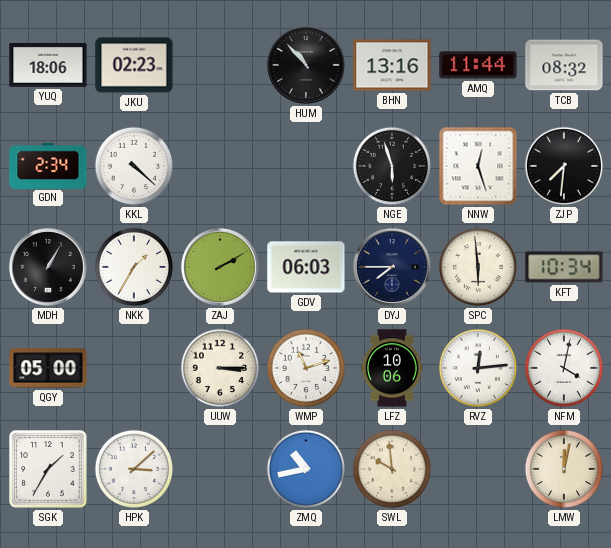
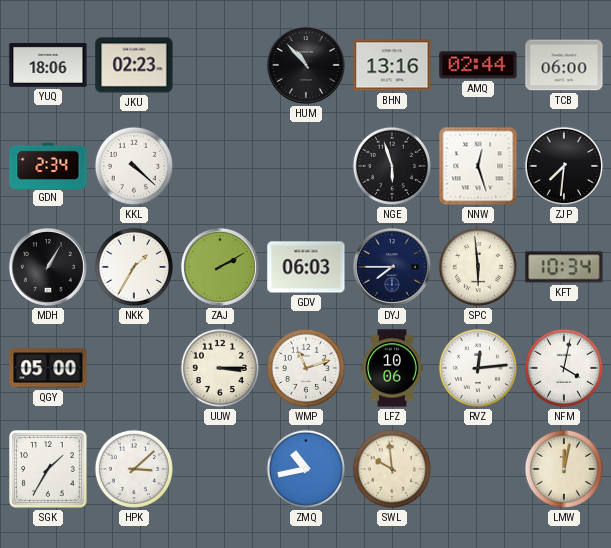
AMQ: 11:44 -> 02:44
TCB: 08:32 -> 06:00
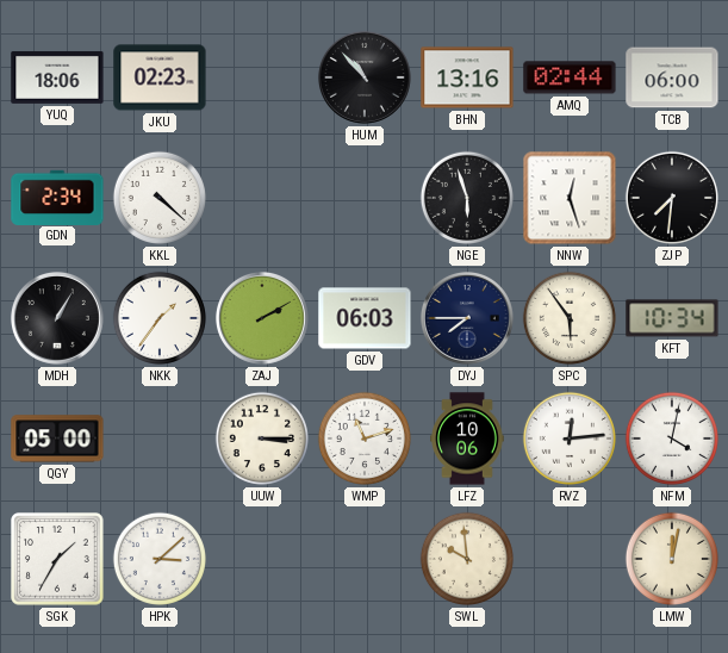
NKK: 1:35 -> 1:36
SPC: 5:59 -> 5:54
ZMQ: 10:43 -> none
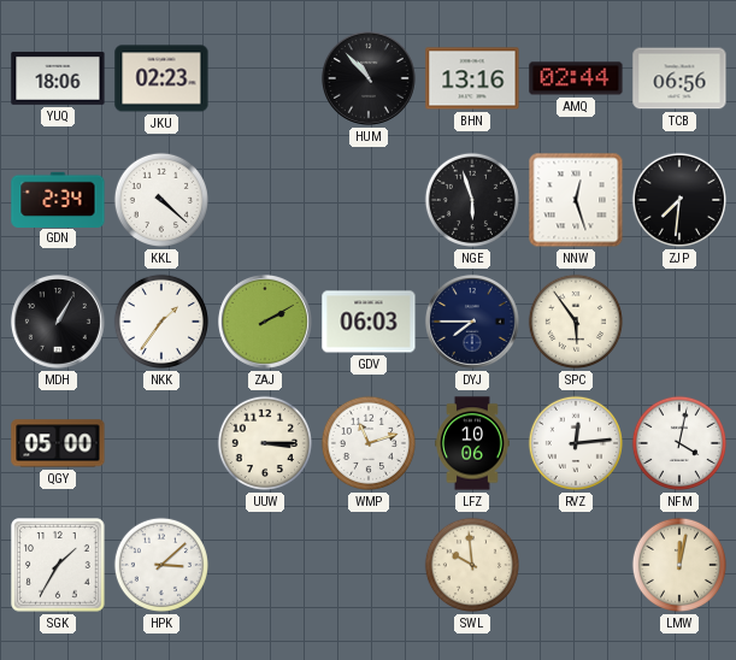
TCB: 06:00 -> 06:56
KFT: 10:34 -> none
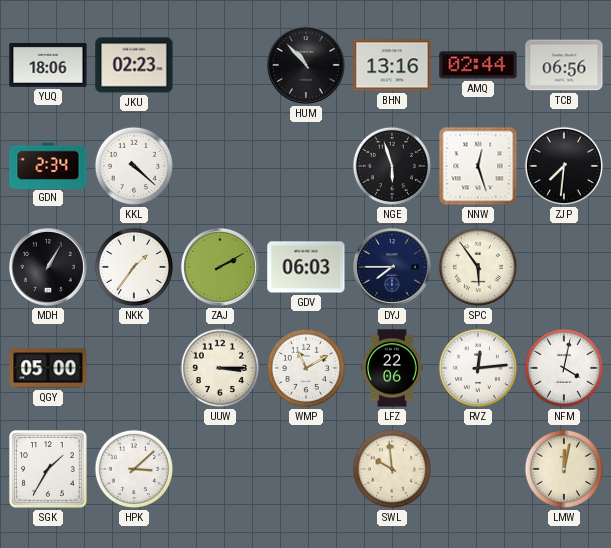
WMP: 11:12 -> 11:10
LFZ: 10:06 -> 22:06
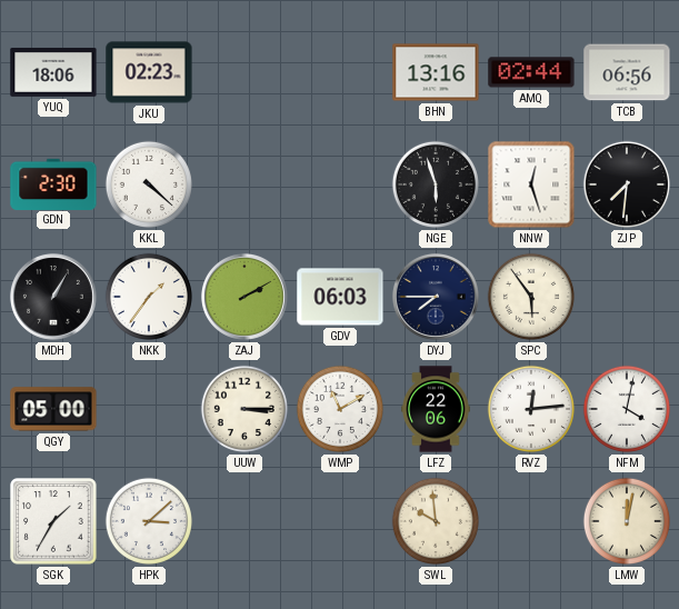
HUM: 10:53 -> none
GDN: 2:34 -> 2:30
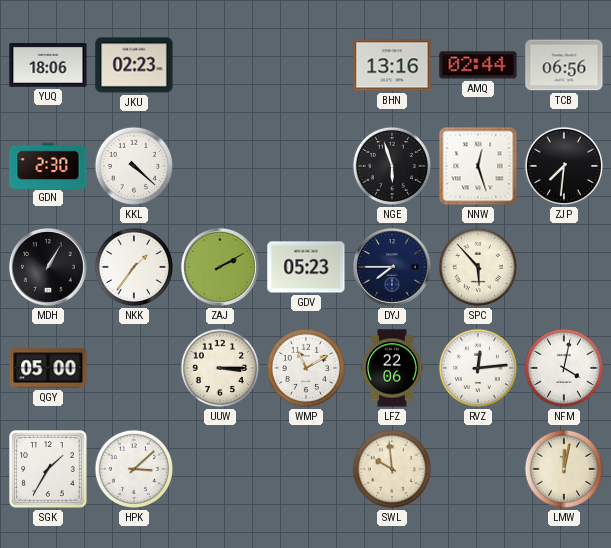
GDV: 06:03 -> 05:23
SPC: 5:54 -> 5:53
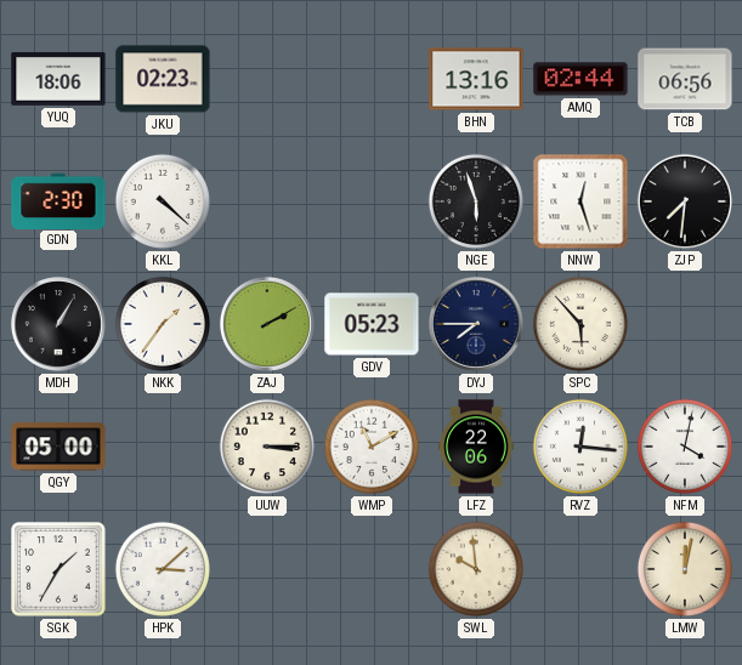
RVZ: 12:14 -> 12:16
